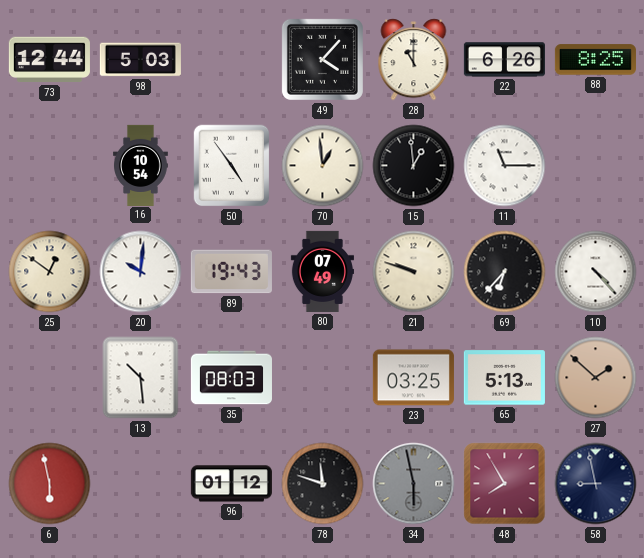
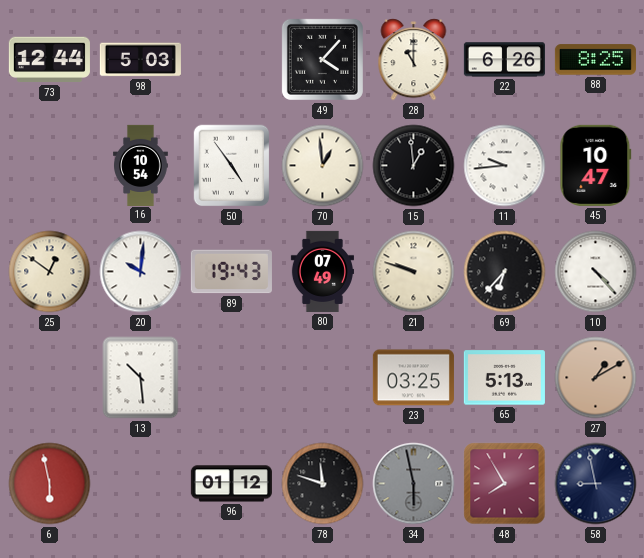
11: 11:15 -> 9:44
45: none -> 10:47
35: 08:03 -> none
27: 1:52 -> 1:10
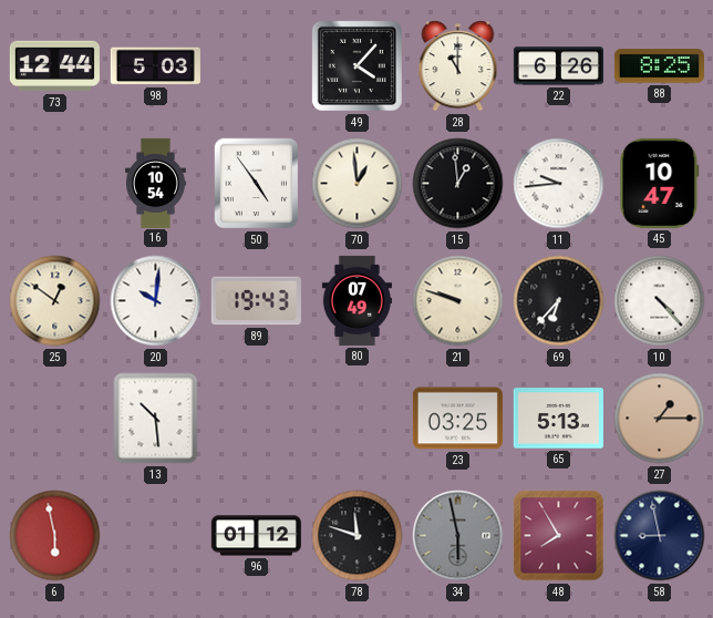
27: 1:10 -> 1:15
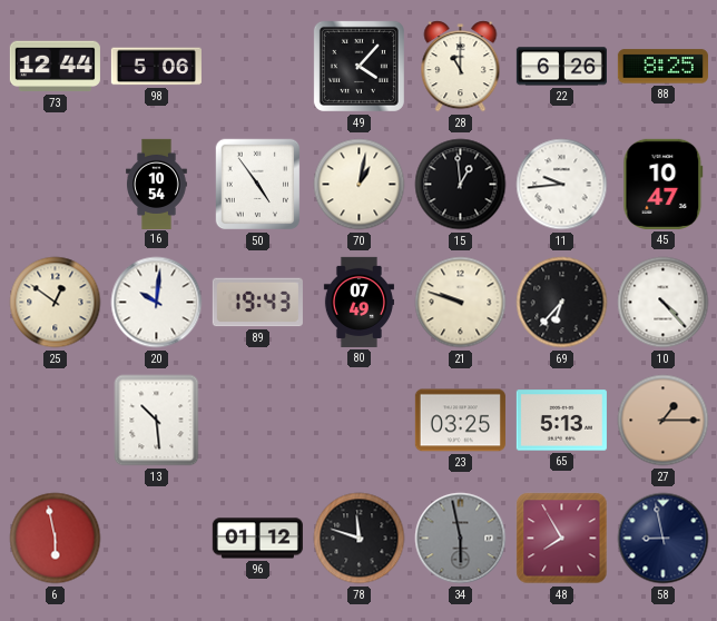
98: 5:03 -> 5:06
70: 12:59 -> 1:02
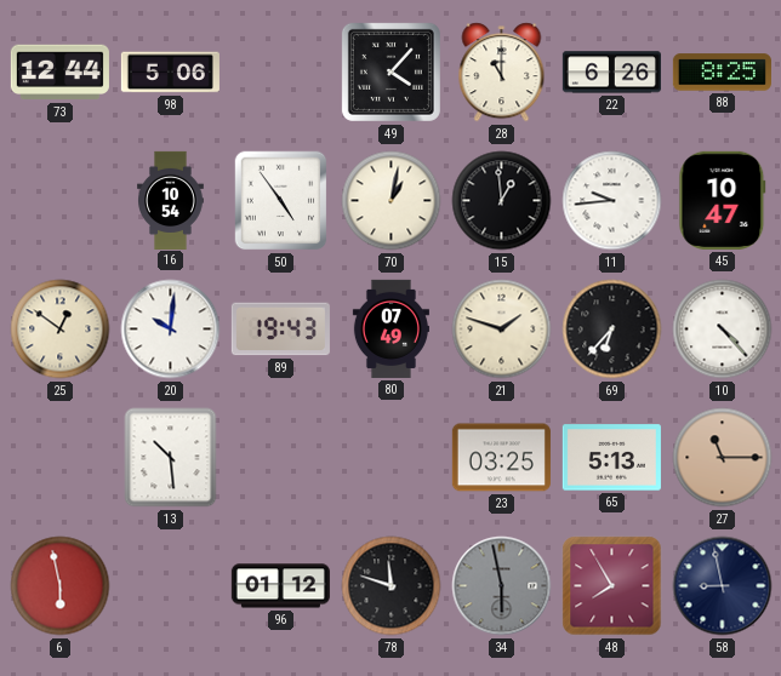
21: 9:48 -> 1:48
27: 1:15 -> 11:15
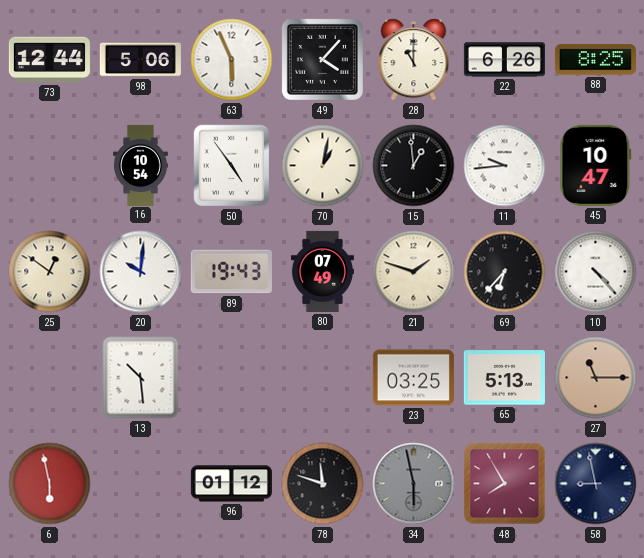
63: none -> 5:56
